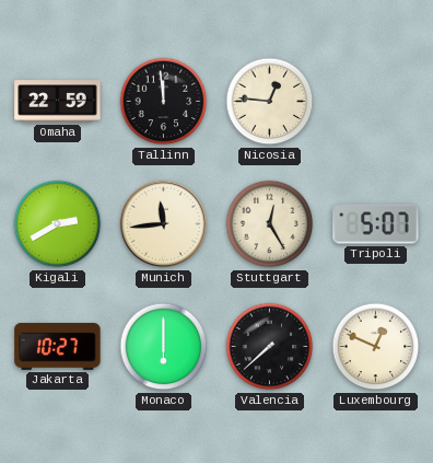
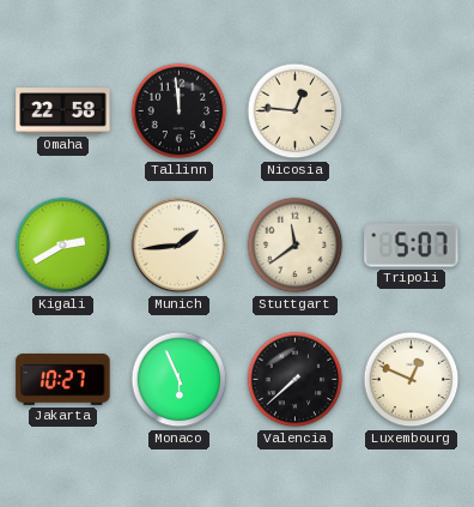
Omaha: 22:59 -> 22:58
Munich: 11:44 -> 1:44
Stuttgart: 12:25 -> 11:39
Monaco: 6:00 -> 5:56
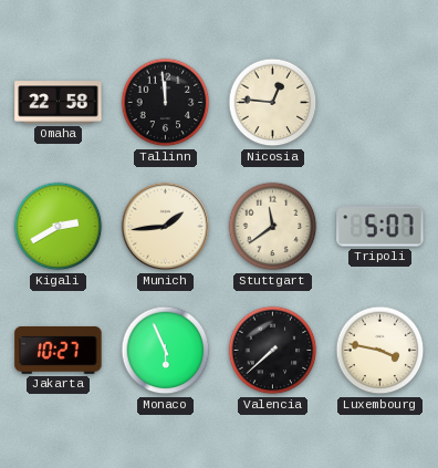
Luxembourg: 12:49 -> 3:47
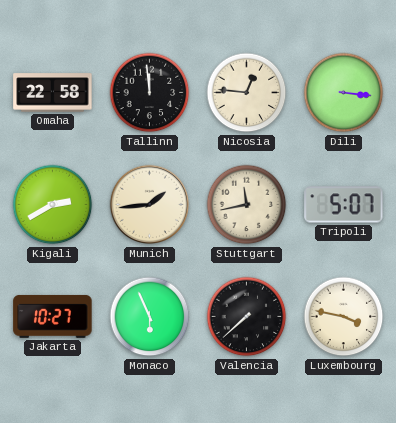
Dili: none -> 3:16
Stuttgart: 11:39 -> 11:43
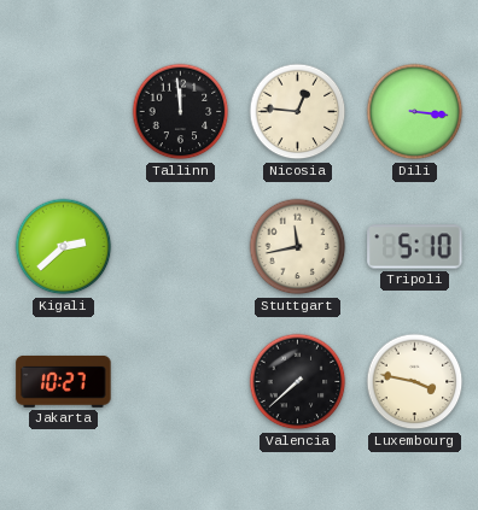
Omaha: 22:58 -> none
Kigali: 2:40 -> 2:38
Munich: 1:44 -> none
Tripoli: 5:07 -> 5:10
Monaco: 5:56 -> none
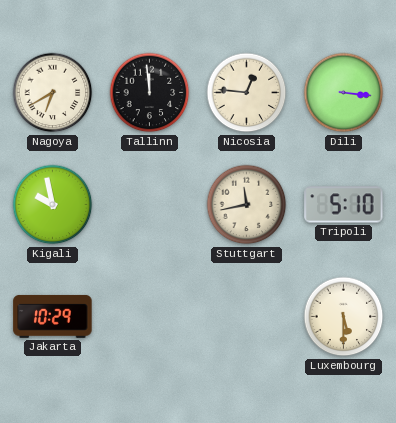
Nagoya: none -> 6:40
Kigali: 2:38 -> 9:58
Jakarta: 10:27 -> 10:29
Valencia: 7:38 -> none
Luxembourg: 3:47 -> 5:30
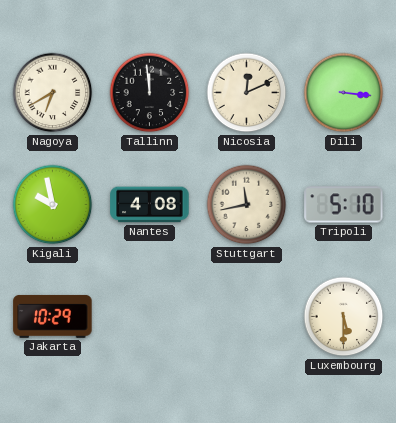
Nicosia: 12:46 -> 12:11
Nantes: none -> 4:08
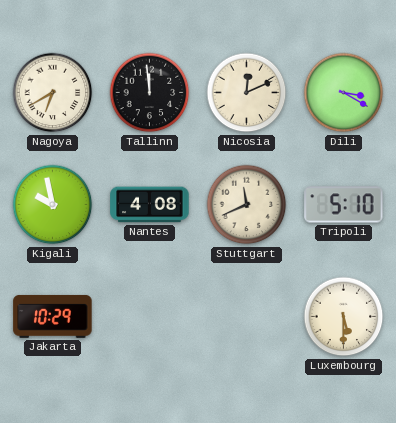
Dili: 3:16 -> 3:20
Stuttgart: 11:43 -> 11:41
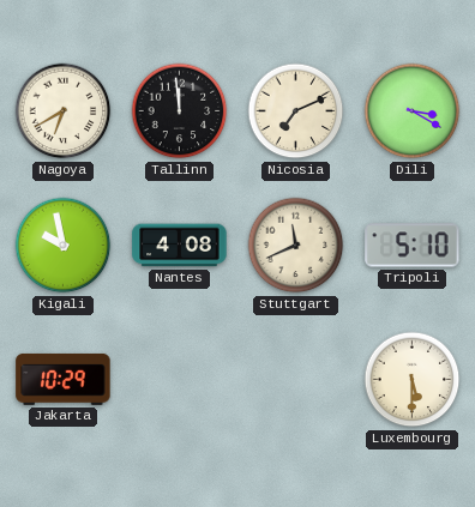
Nicosia: 12:11 -> 7:11
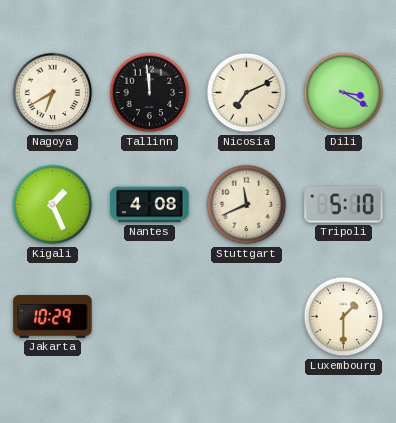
Kigali: 9:58 -> 1:26
Luxembourg: 5:30 -> 1:30
